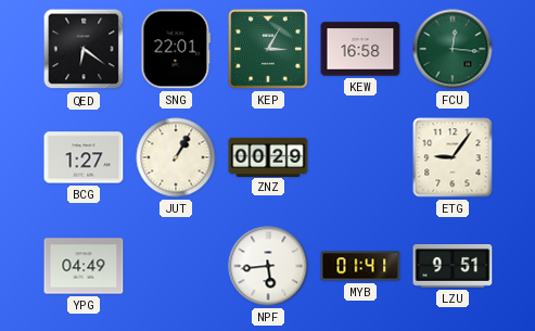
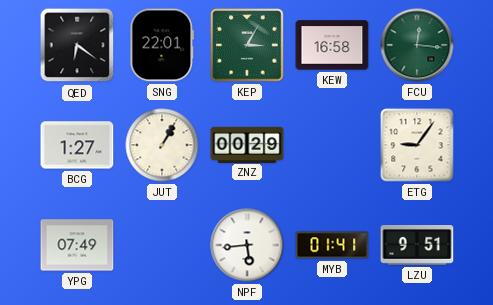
YPG: 04:49 -> 07:49
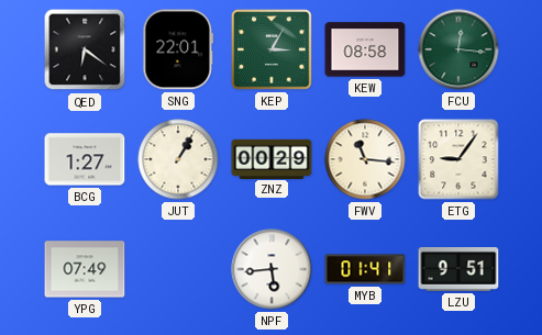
KEW: 16:58 -> 08:58
FWV: none -> 11:16
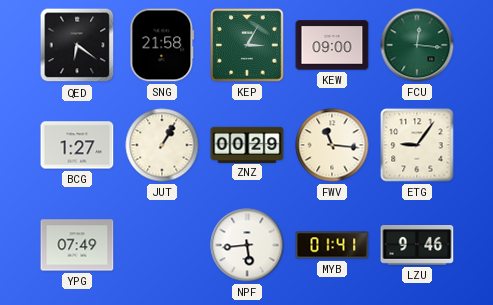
SNG: 22:01 -> 21:58
KEW: 08:58 -> 09:00
LZU: 9:51 -> 9:46
